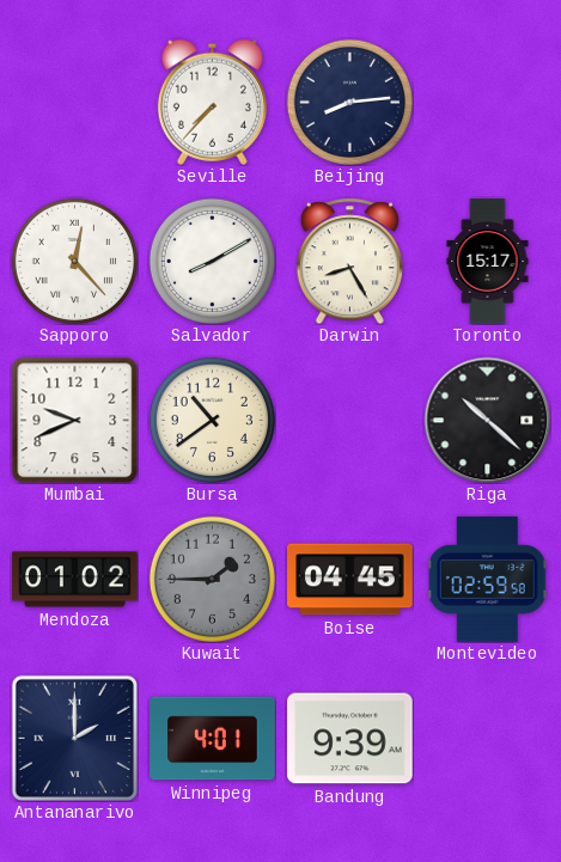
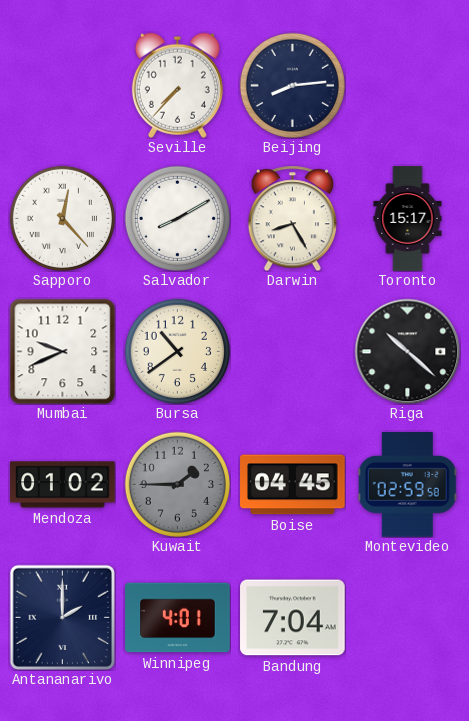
Bandung: 9:39 -> 7:04
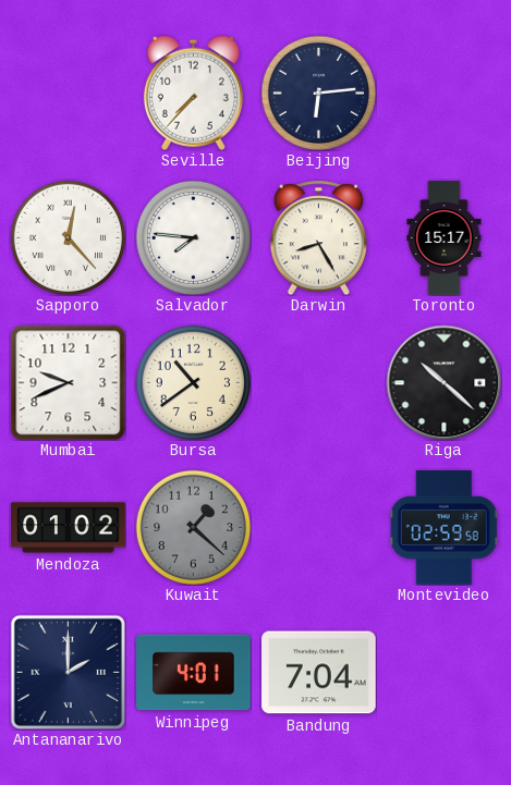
Beijing: 8:14 -> 6:14
Salvador: 8:10 -> 7:46
Kuwait: 1:45 -> 1:22
Boise: 04:45 -> none
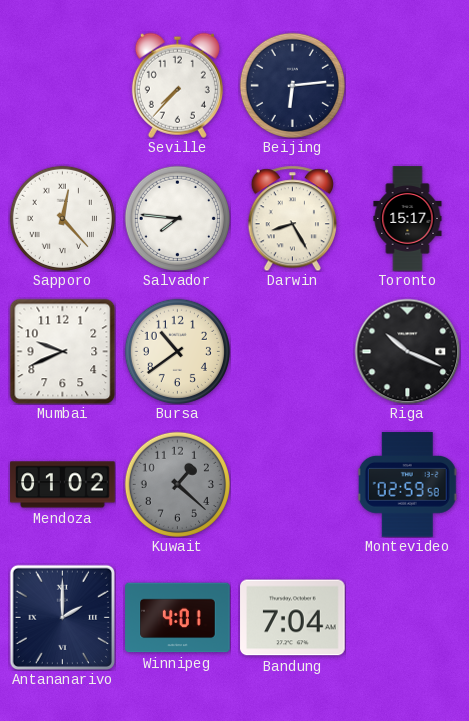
Riga: 10:22 -> 10:19
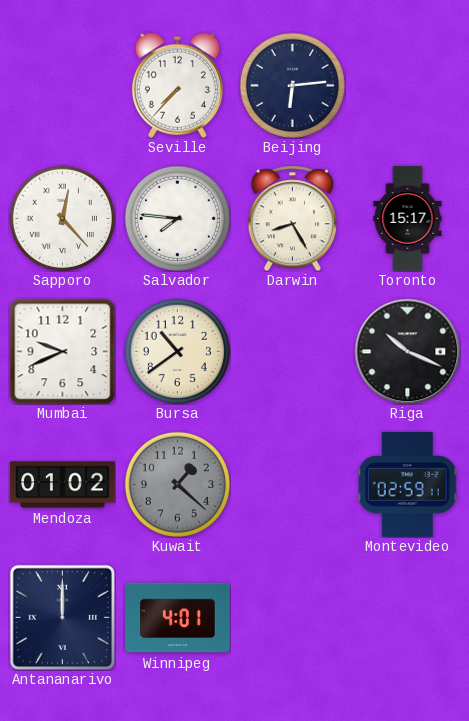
Montevideo: 02:59:58 -> 02:59:11
Antananarivo: 2:00 -> 12:00
Bandung: 7:04 -> none
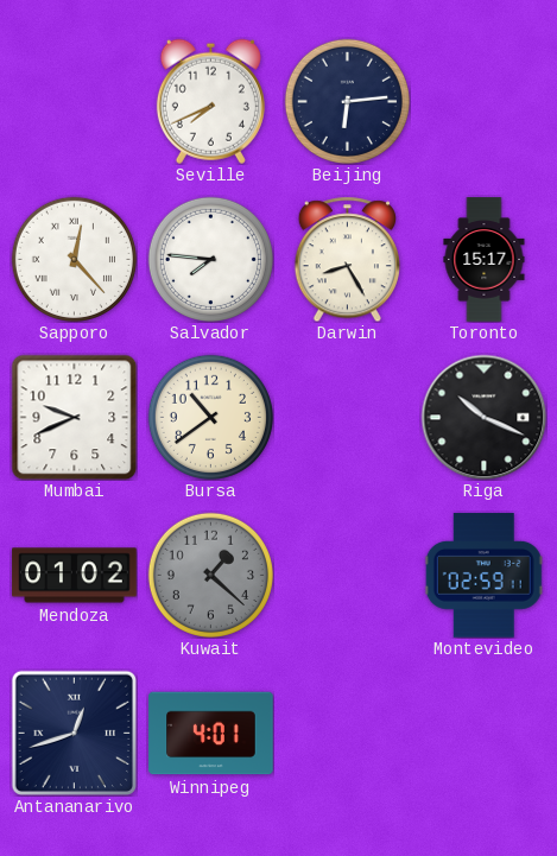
Seville: 7:37 -> 7:41
Antananarivo: 12:00 -> 12:42
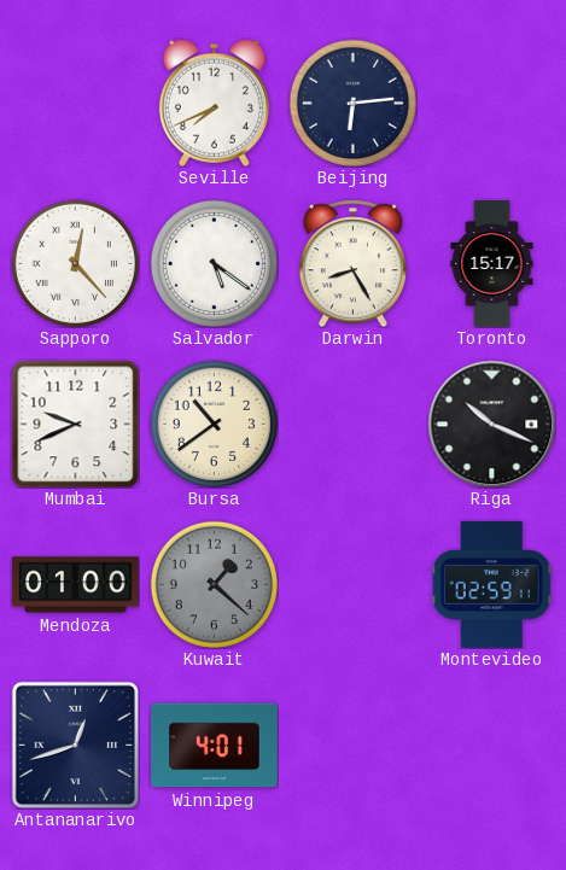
Salvador: 7:46 -> 5:21
Mendoza: 01:02 -> 01:00
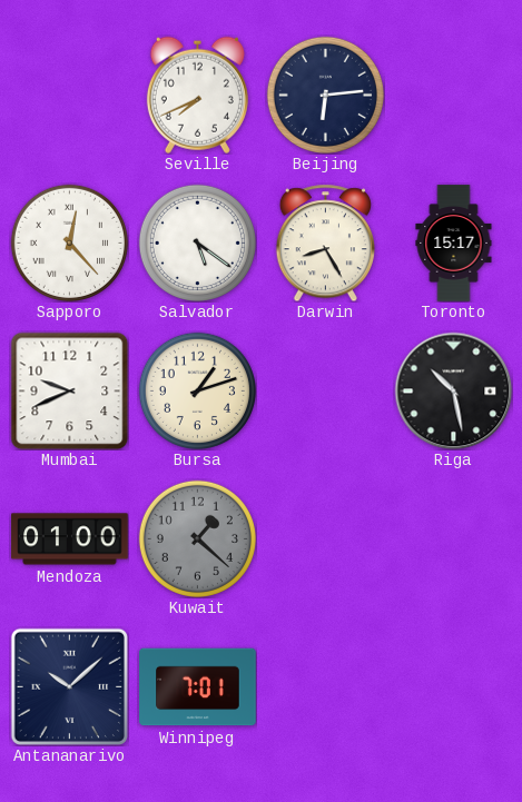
Bursa: 10:39 -> 1:12
Riga: 10:19 -> 10:28
Montevideo: 02:59 -> none
Antananarivo: 12:42 -> 10:08
Winnipeg: 4:01 -> 7:01
